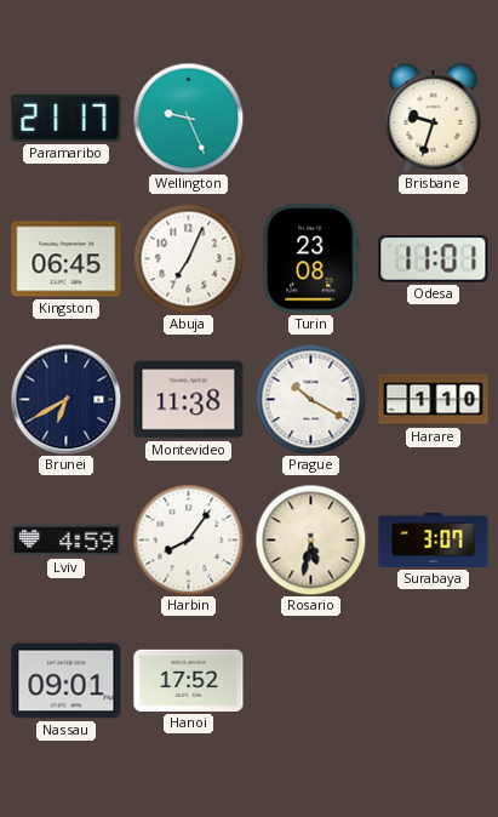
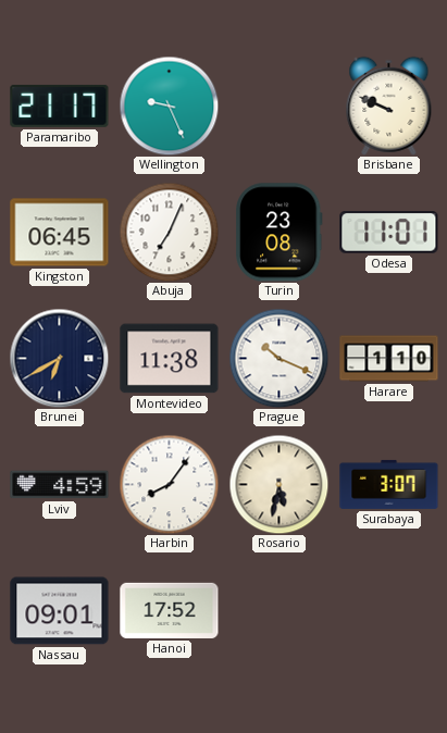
Brisbane: 9:33 -> 9:49
Prague: 10:20 -> 10:19
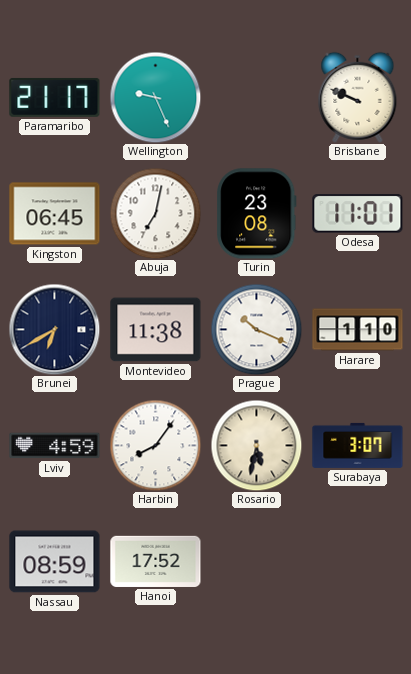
Abuja: 7:04 -> 7:02
Nassau: 09:01 -> 08:59
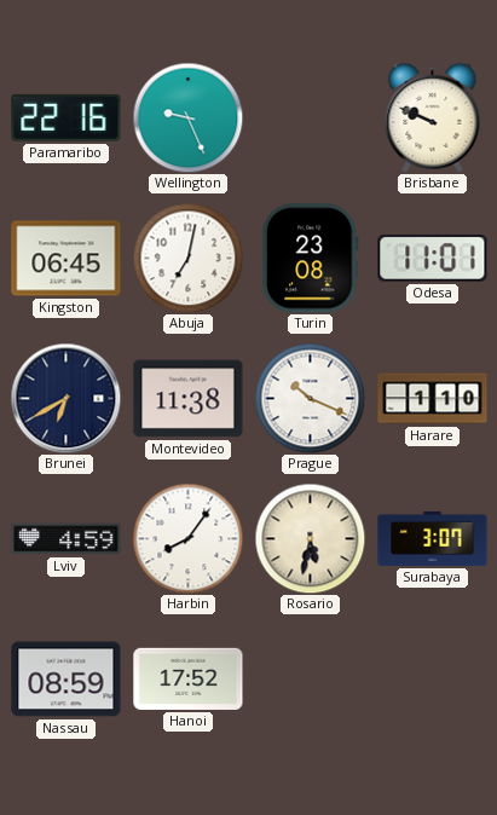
Paramaribo: 21:17 -> 22:16
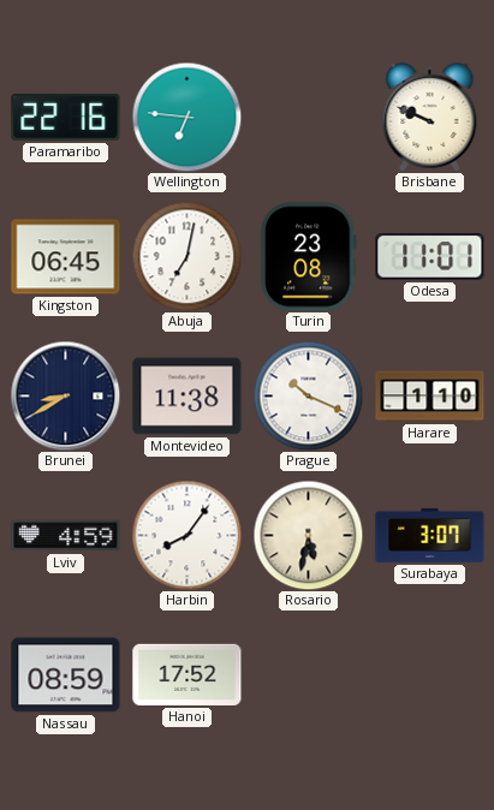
Wellington: 9:26 -> 6:46
Brunei: 6:40 -> 8:40
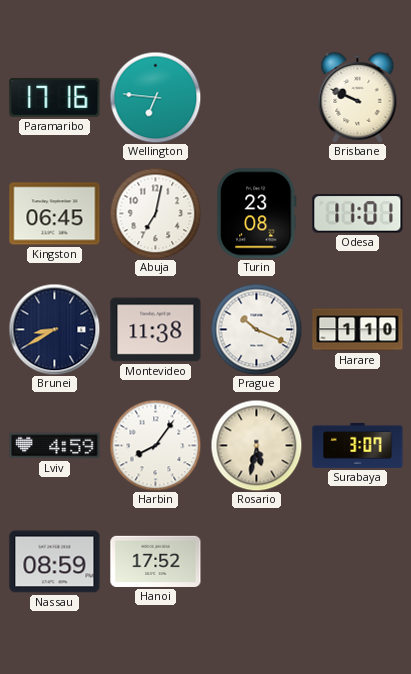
Paramaribo: 22:16 -> 17:16
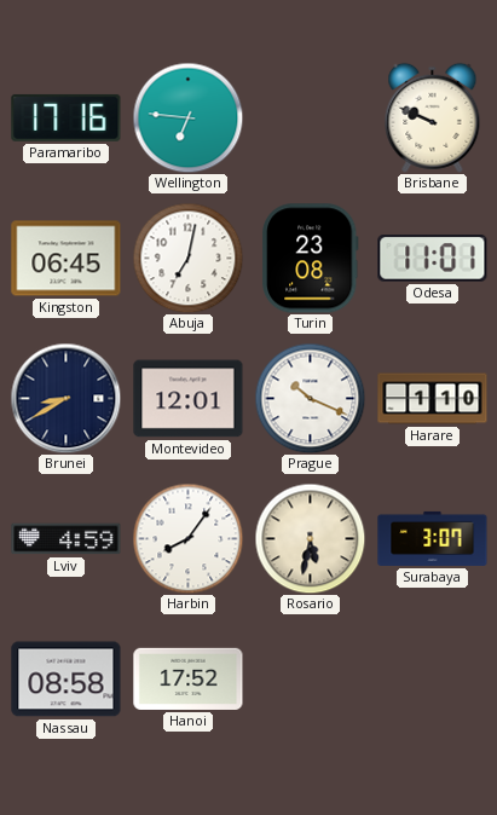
Montevideo: 11:38 -> 12:01
Nassau: 08:59 -> 08:58
